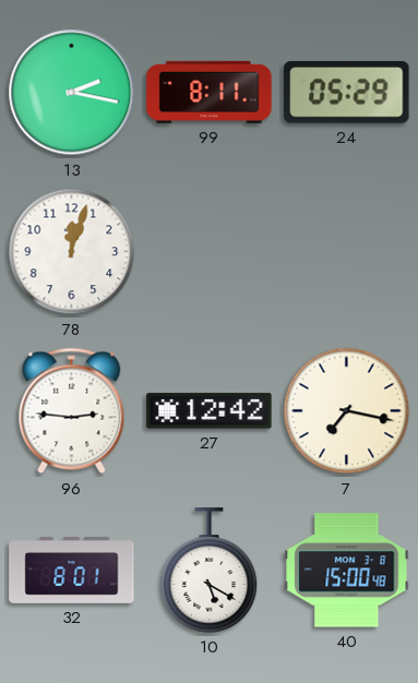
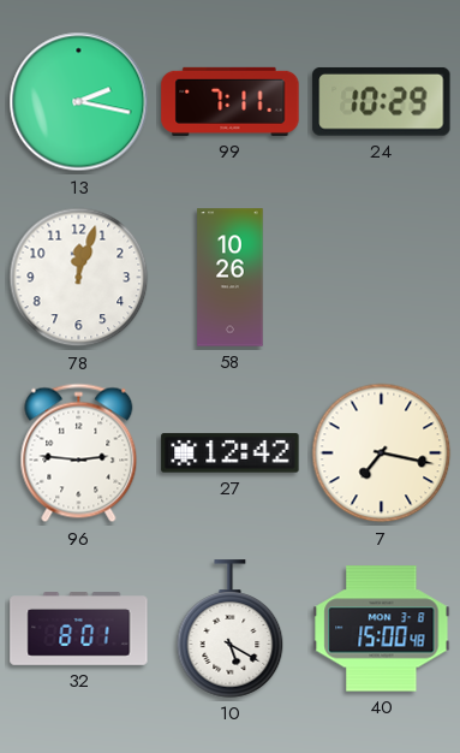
99: 8:11 -> 7:11
24: 05:29 -> 10:29
58: none -> 10:26
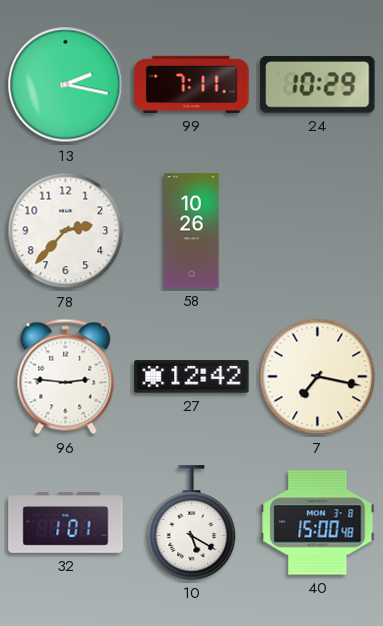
78: 12:03 -> 2:37
32: 8:01 -> 1:01
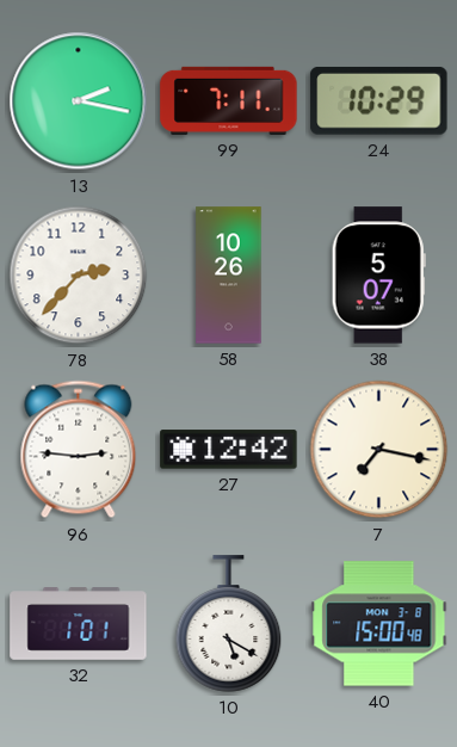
38: none -> 5:07
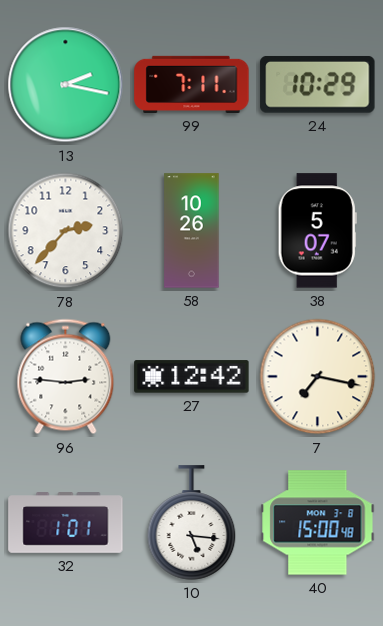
10: 5:20 -> 5:16
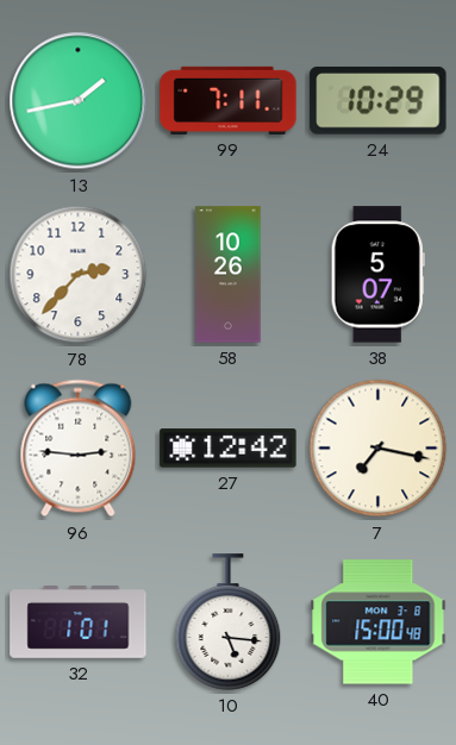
13: 2:17 -> 1:43
